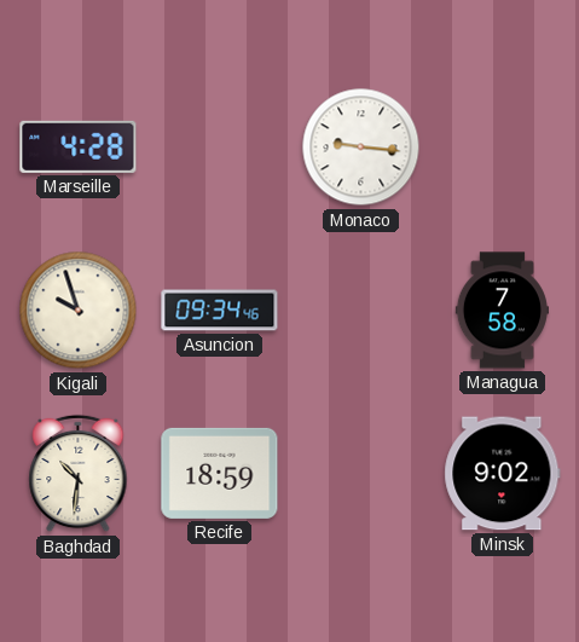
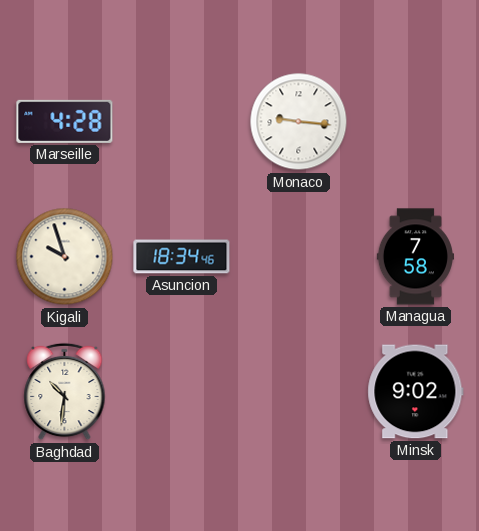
Asuncion: 09:34 -> 18:34
Recife: 18:59 -> none
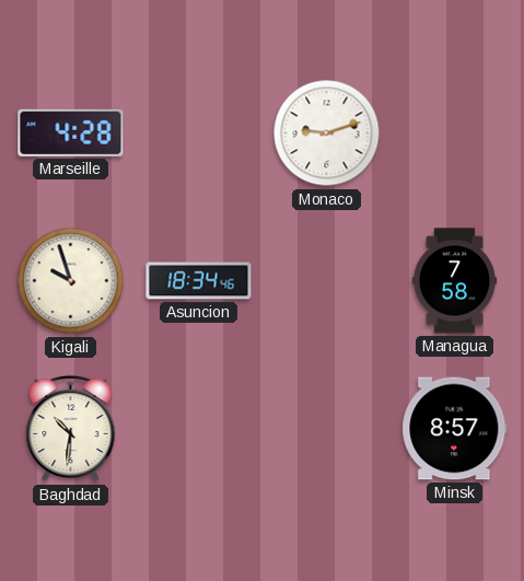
Monaco: 9:16 -> 9:12
Minsk: 9:02 -> 8:57
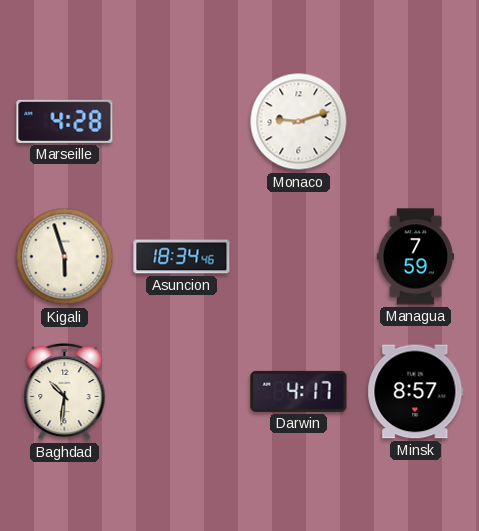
Kigali: 9:57 -> 5:57
Managua: 7:58 -> 7:59
Darwin: none -> 4:17
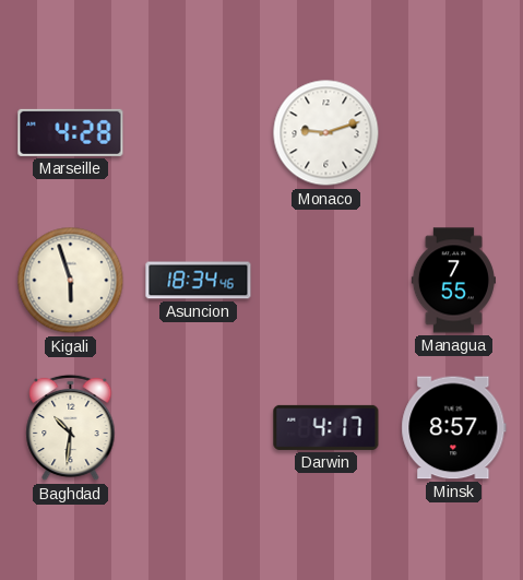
Managua: 7:59 -> 7:55
